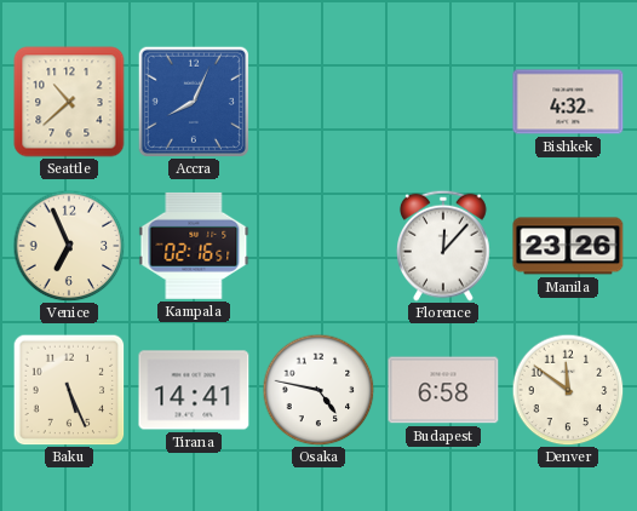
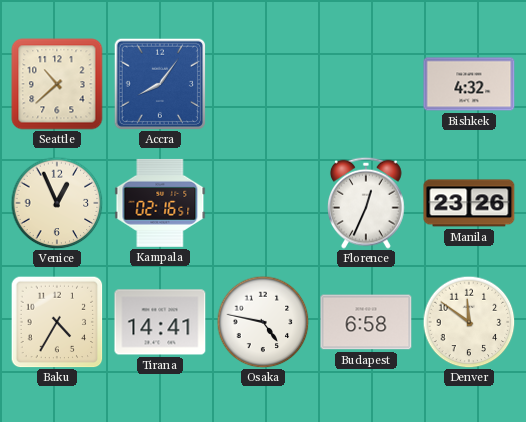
Accra: 8:04 -> 8:06
Venice: 6:56 -> 12:56
Florence: 12:07 -> 12:34
Baku: 5:26 -> 4:35
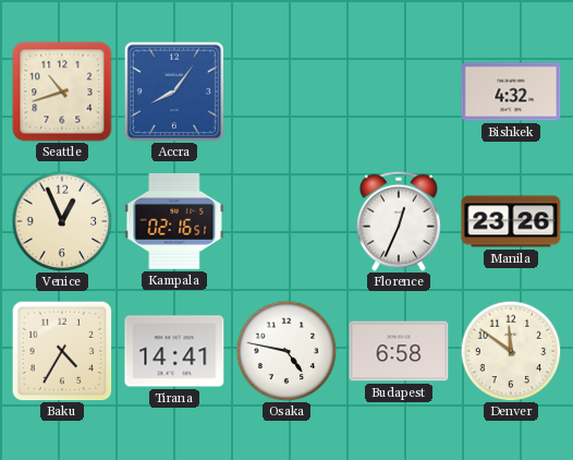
Seattle: 10:38 -> 10:42
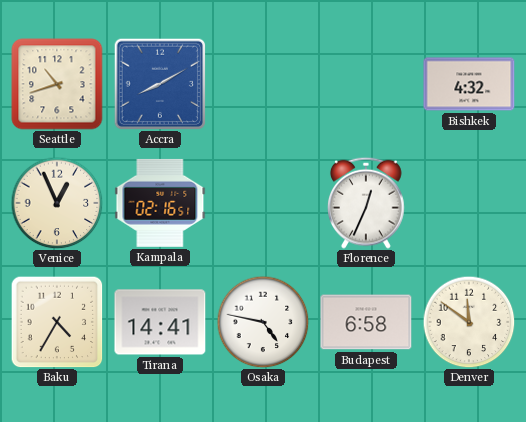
Accra: 8:06 -> 8:10
Manila: 23:26 -> none
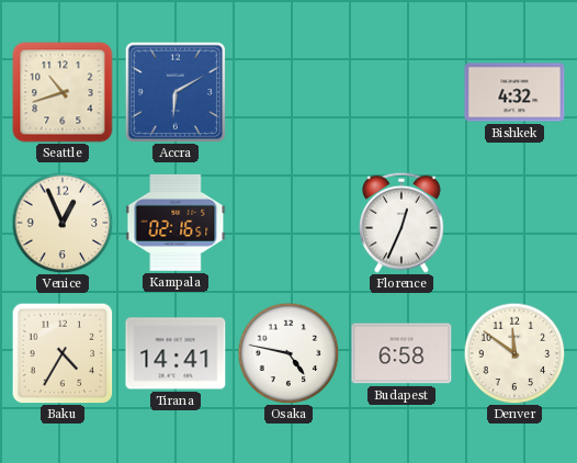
Accra: 8:10 -> 6:10
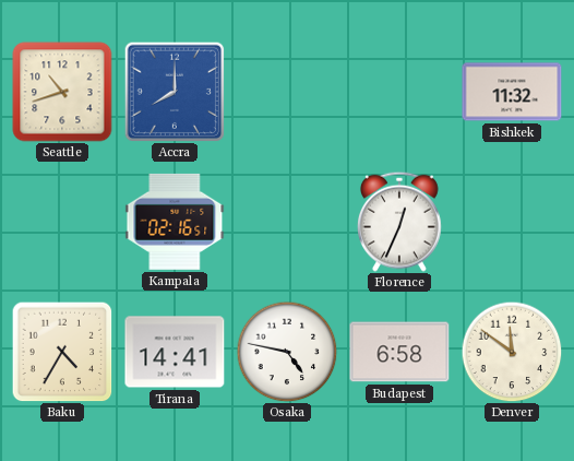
Accra: 6:10 -> 8:00
Bishkek: 4:32 -> 11:32
Venice: 12:56 -> none
